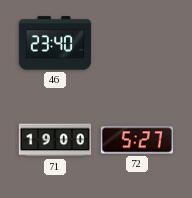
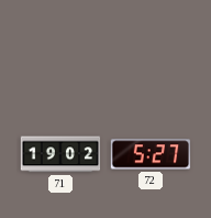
46: 23:40 -> none
71: 19:00 -> 19:02
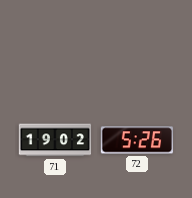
72: 5:27 -> 5:26
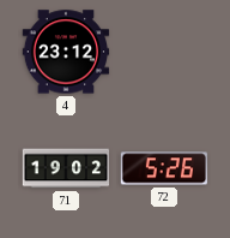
4: none -> 23:12
